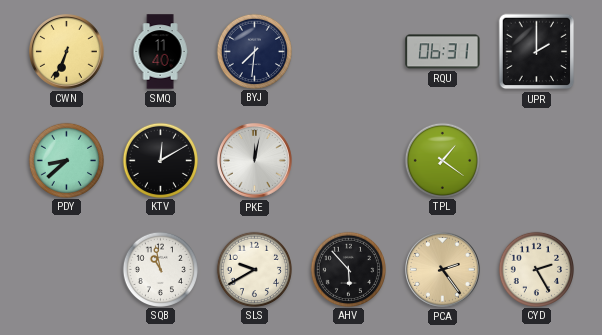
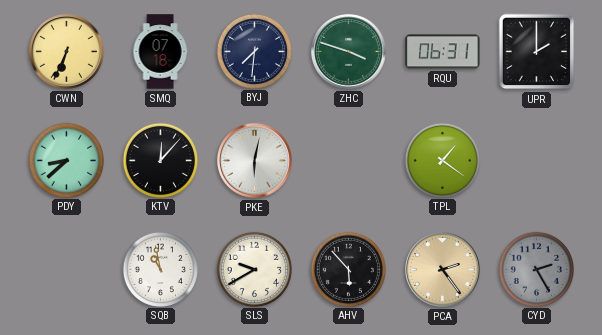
SMQ: 11:40 -> 07:18
ZHC: none -> 3:48
KTV: 12:10 -> 12:07
PKE: 12:02 -> 6:02
CYD dial: cream -> grey
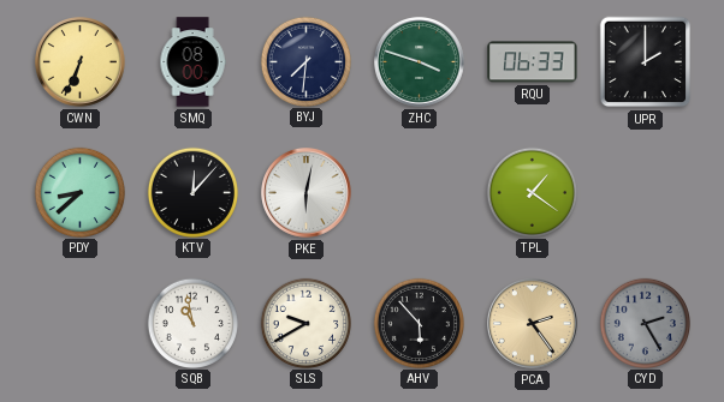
SMQ: 07:18 -> 08:00
RQU: 06:31 -> 06:33
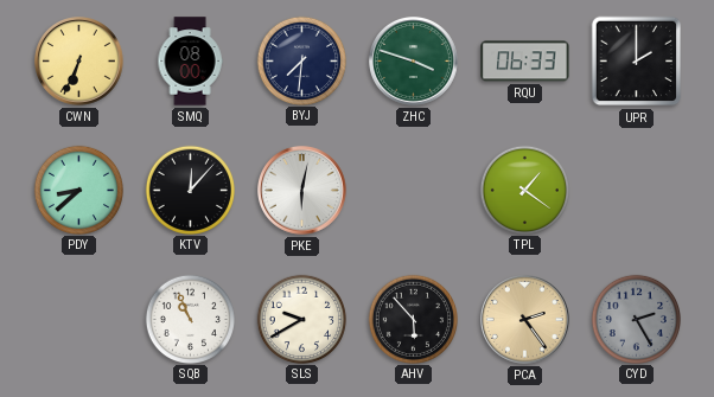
SQB: 10:58 -> 10:56
